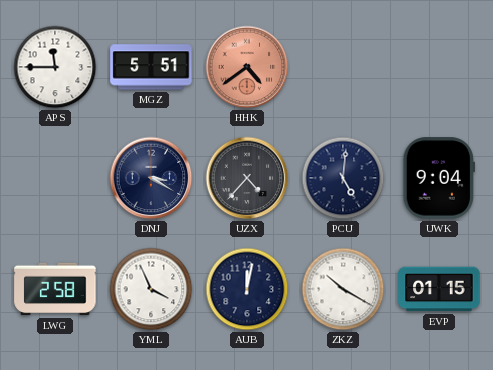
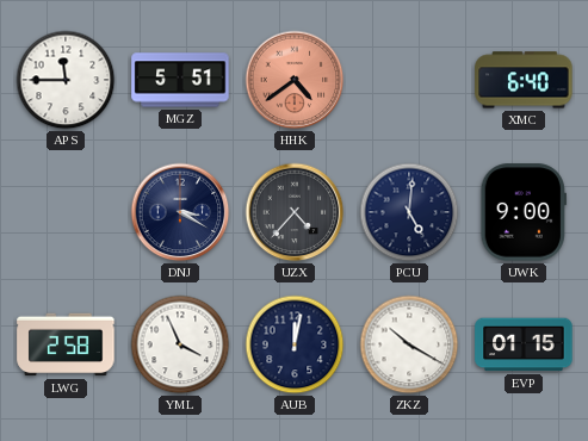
XMC: none -> 6:40
UWK: 9:04 -> 9:00
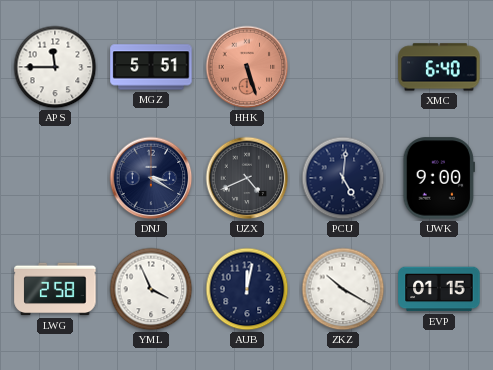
HHK: 4:39 -> 5:27
UZX: 4:37 -> 4:41
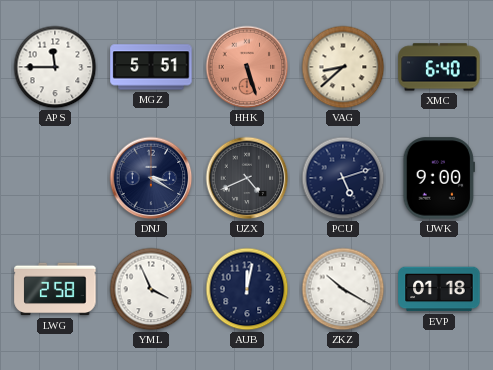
VAG: none -> 8:38
PCU: 5:01 -> 5:12
EVP: 01:15 -> 01:18
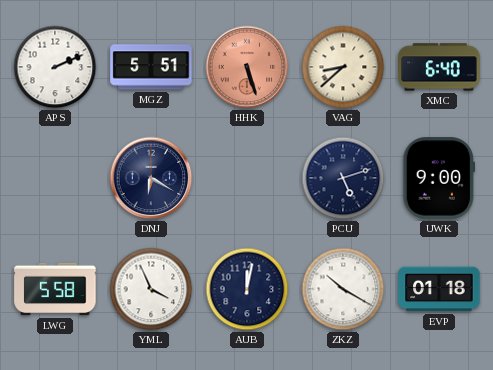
APS: 11:45 -> 2:11
DNJ: 3:20 -> 6:20
UZX: 4:41 -> none
LWG: 2:58 -> 5:58
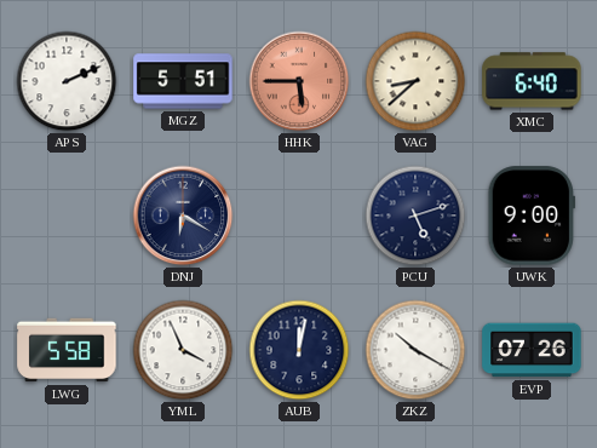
HHK: 5:27 -> 5:45
EVP: 01:18 -> 07:26
